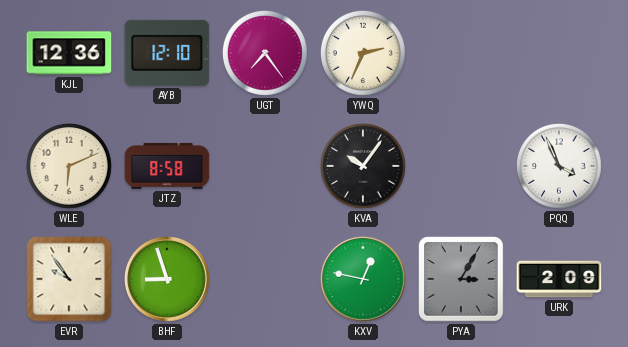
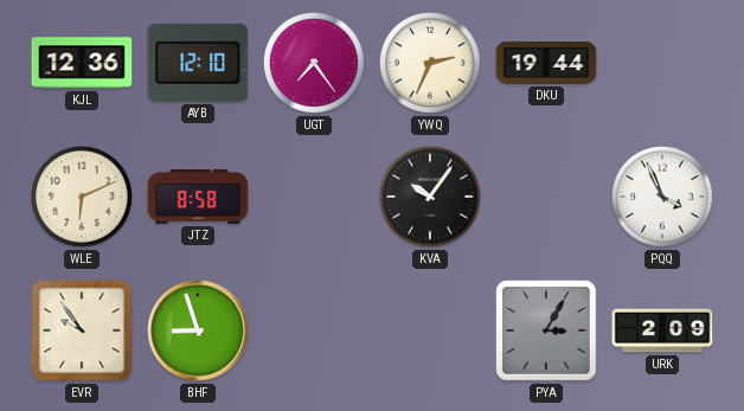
DKU: none -> 19:44
KXV: 12:47 -> none
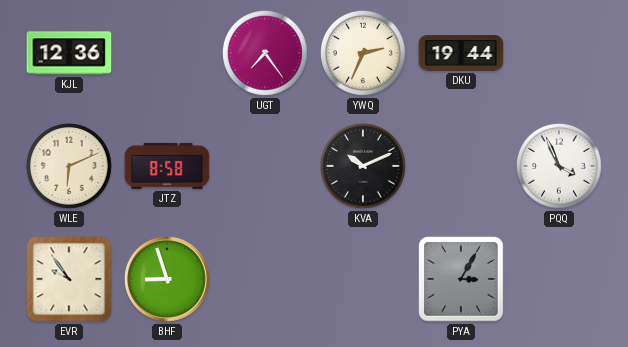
AYB: 12:10 -> none
KVA: 10:06 -> 10:11
URK: 2:09 -> none
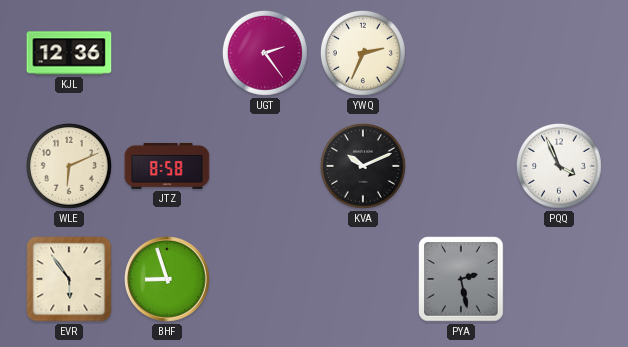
UGT: 7:24 -> 2:24
DKU: 19:44 -> none
EVR: 9:54 -> 5:54
PYA: 3:05 -> 2:28
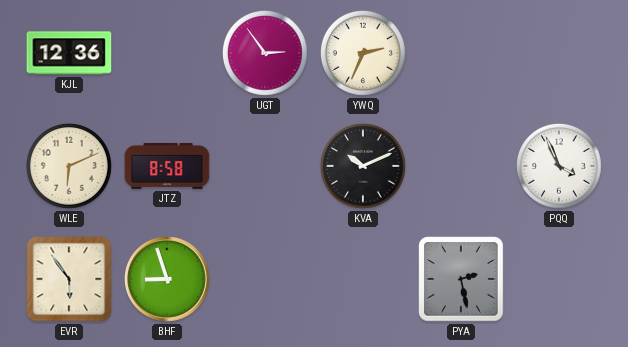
UGT: 2:24 -> 2:54
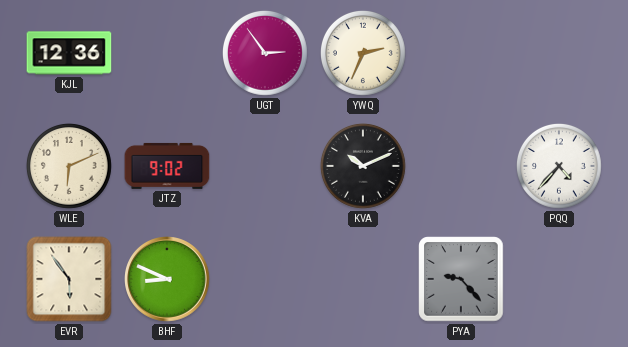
JTZ: 8:58 -> 9:02
PQQ: 3:56 -> 4:37
BHF: 8:57 -> 8:49
PYA: 2:28 -> 9:23
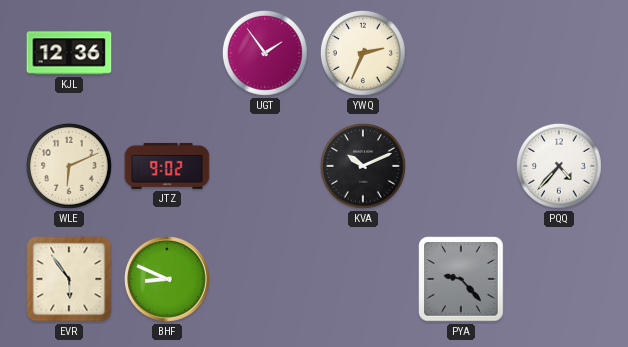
UGT: 2:54 -> 1:54
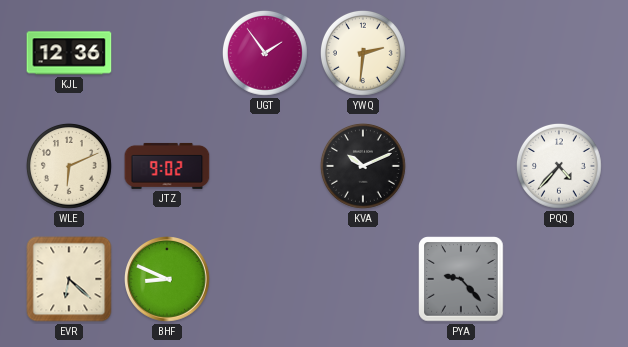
YWQ: 2:34 -> 2:31
EVR: 5:54 -> 6:22
